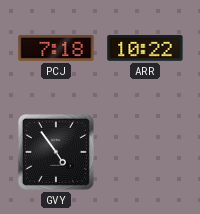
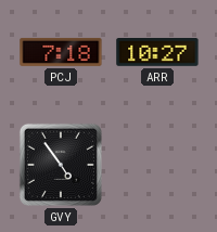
ARR: 10:22 -> 10:27
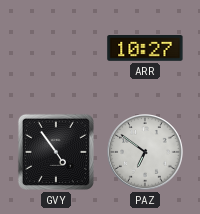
PCJ: 7:18 -> none
PAZ: none -> 6:51
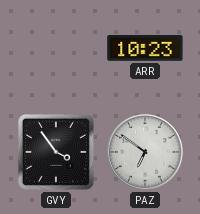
ARR: 10:27 -> 10:23
GVY: 4:54 -> 3:54
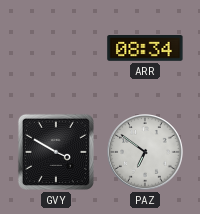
ARR: 10:23 -> 08:34
GVY: 3:54 -> 3:50
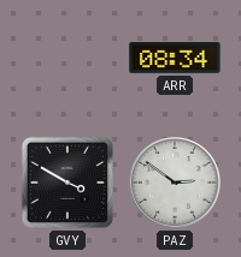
PAZ: 6:51 -> 2:51
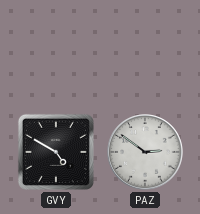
ARR: 08:34 -> none
GVY: 3:50 -> 4:50
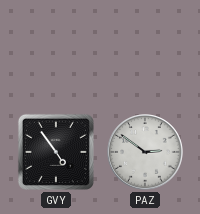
GVY: 4:50 -> 4:54
